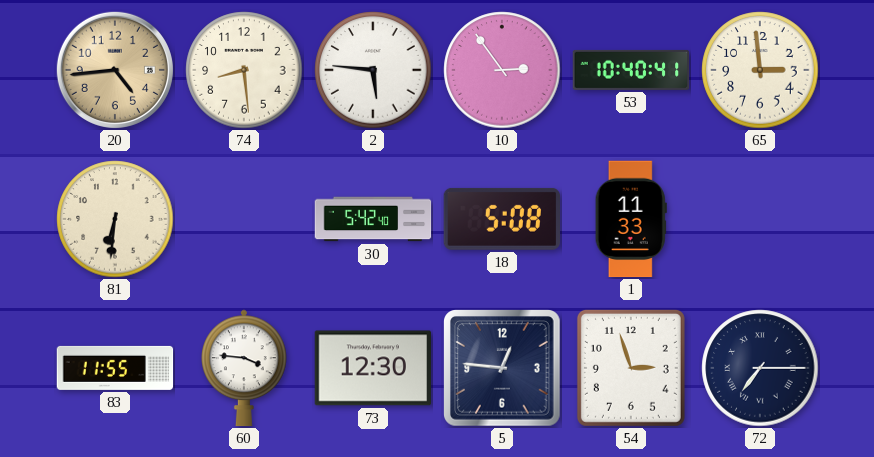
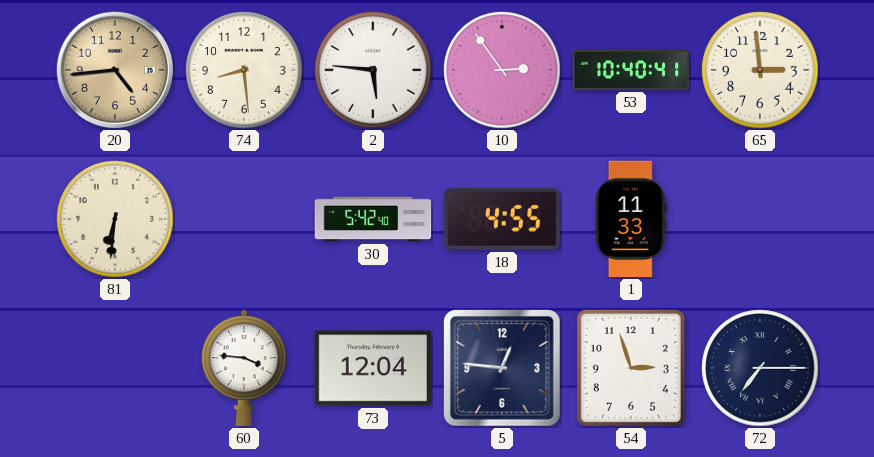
18: 5:08 -> 4:55
83: 11:55 -> none
73: 12:30 -> 12:04
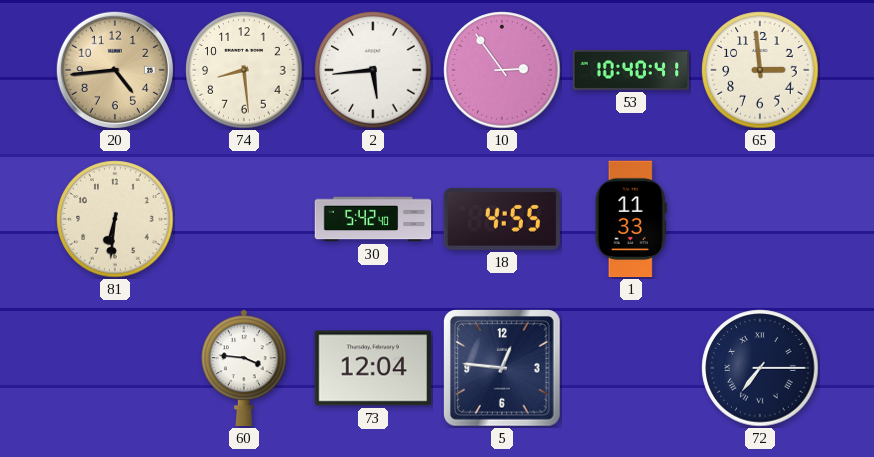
2: 5:46 -> 5:44
54: 2:57 -> none
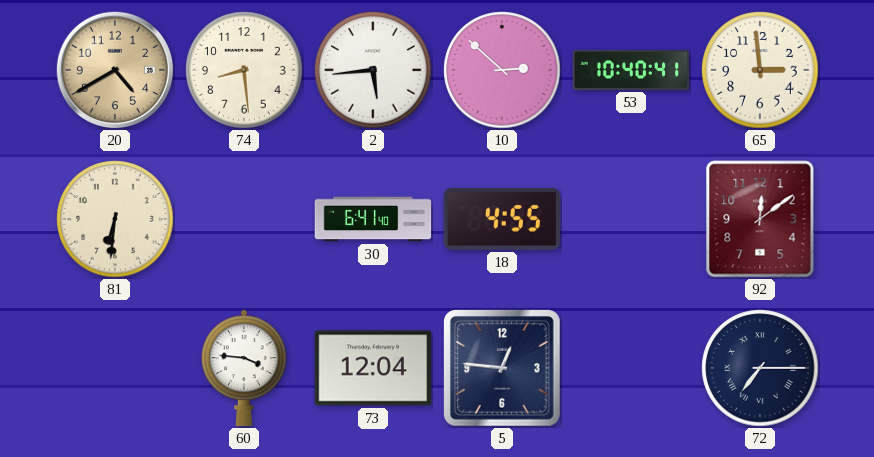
20: 4:44 -> 4:40
10: 2:54 -> 2:52
30: 5:42 -> 6:41
1: 11:33 -> none
92: none -> 12:09
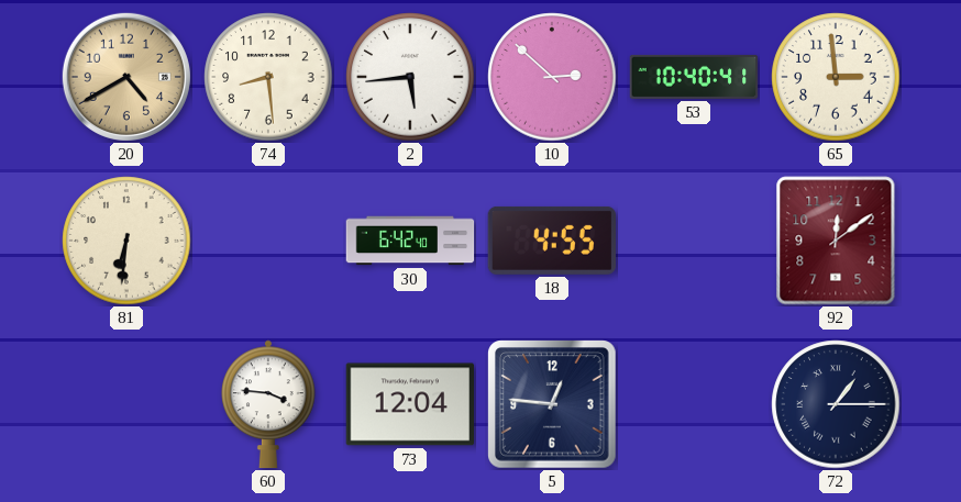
30: 6:41 -> 6:42
72: 7:15 -> 1:15
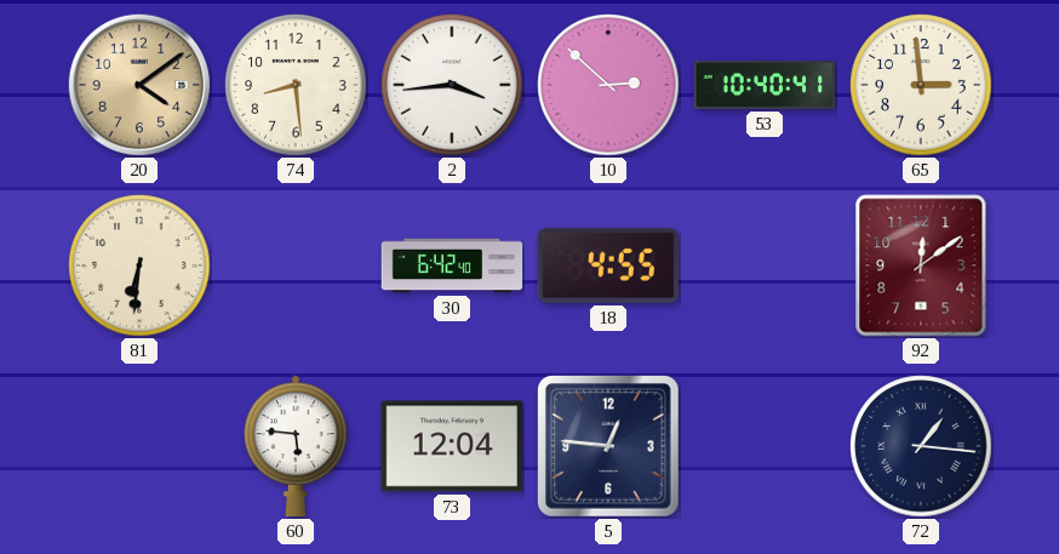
20: 4:40 -> 4:09
2: 5:44 -> 3:44
60: 3:46 -> 5:46
72: 1:15 -> 1:16
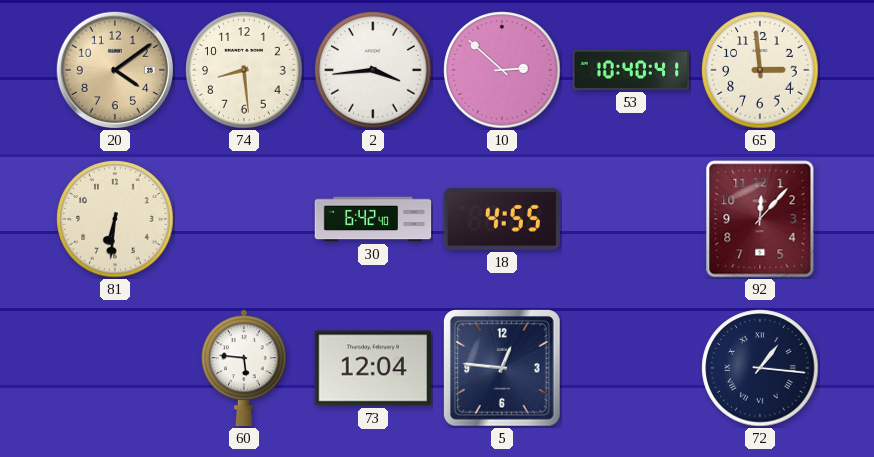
92: 12:09 -> 12:07
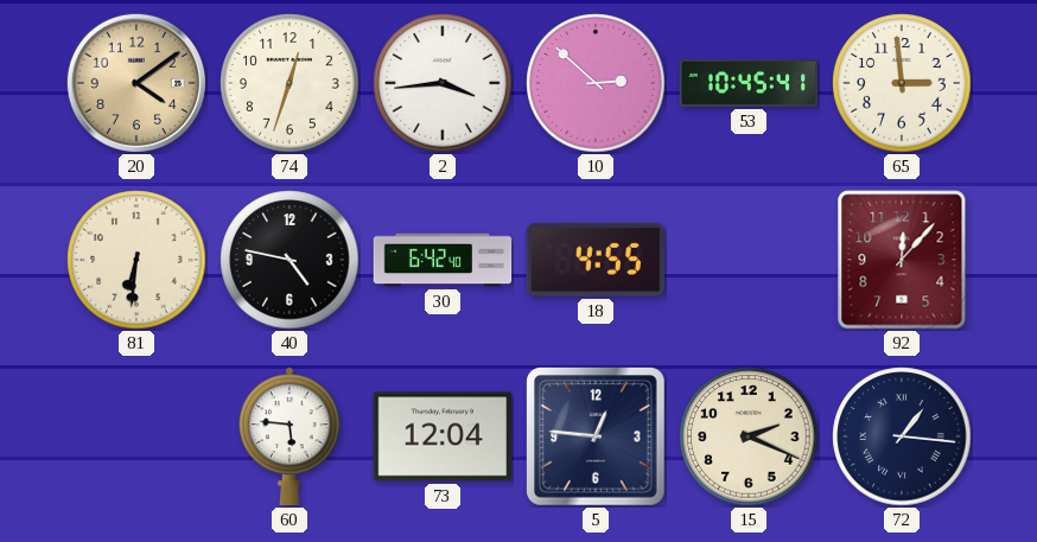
74: 8:29 -> 12:33
53: 10:40 -> 10:45
40: none -> 4:47
15: none -> 2:19
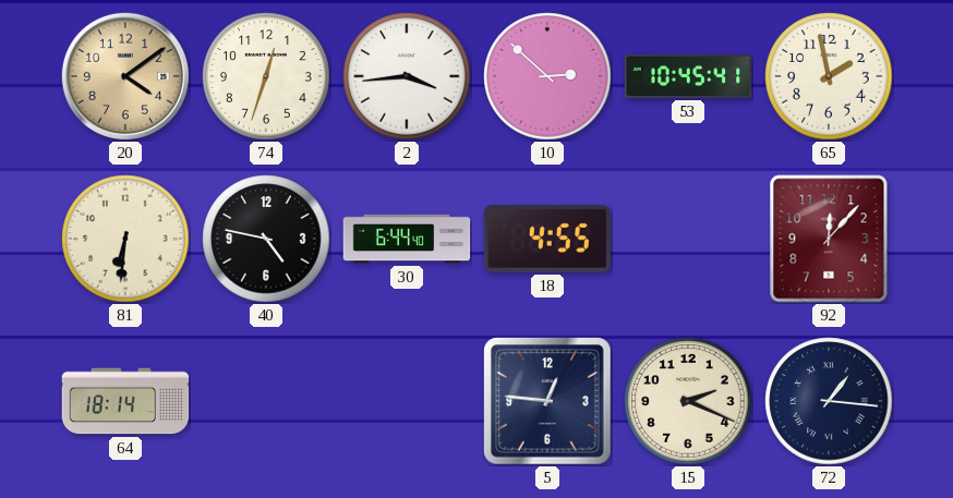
65: 2:59 -> 1:58
30: 6:42 -> 6:44
64: none -> 18:14
60: 5:46 -> none
73: 12:04 -> none
